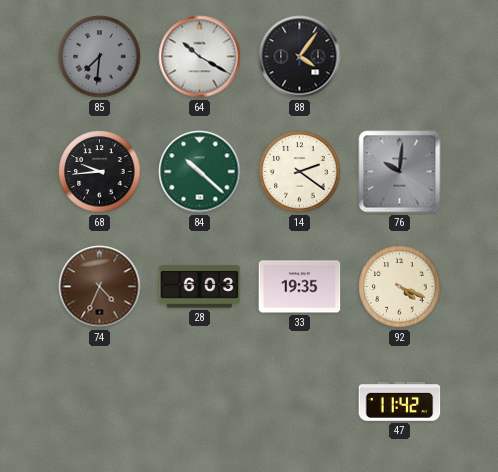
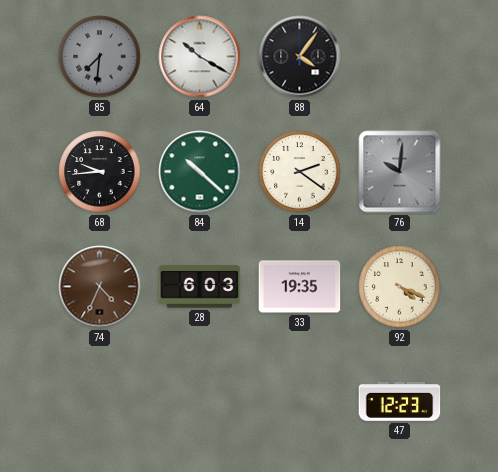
47: 11:42 -> 12:23
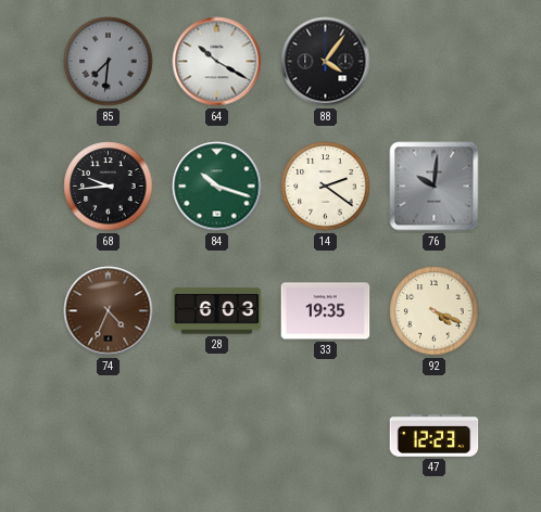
84: 10:22 -> 10:18
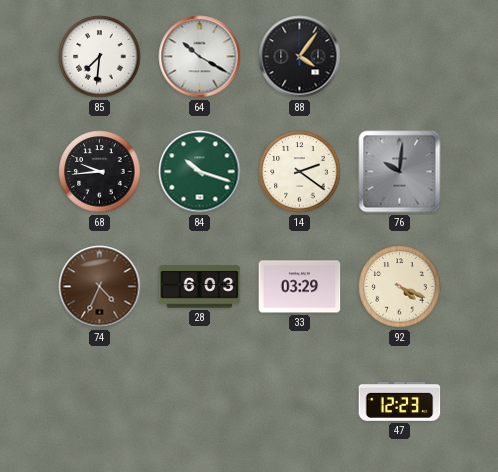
85 dial: grey -> white
33: 19:35 -> 03:29
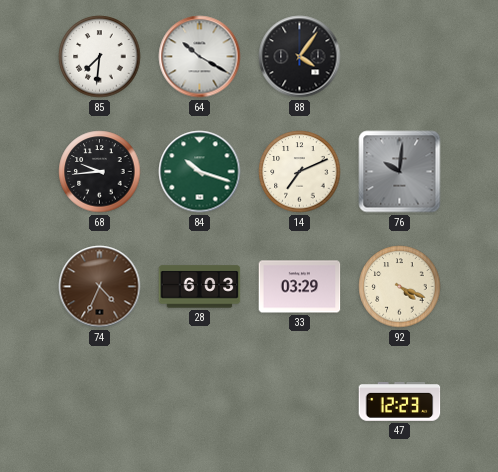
14: 2:21 -> 7:11
